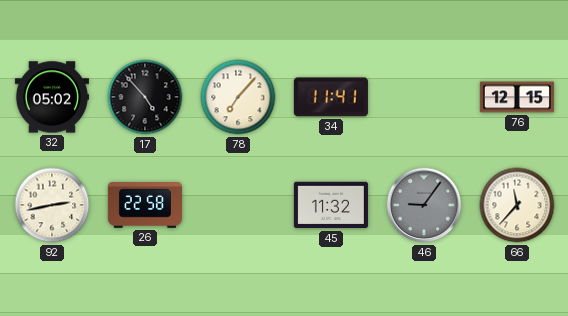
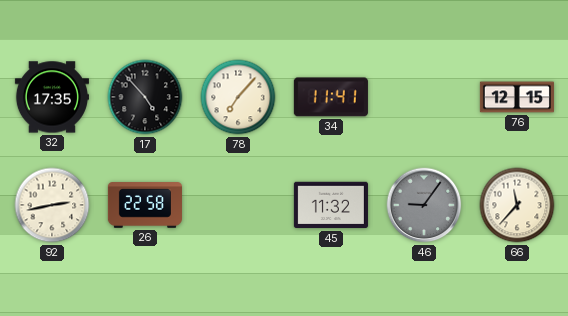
32: 05:02 -> 17:35
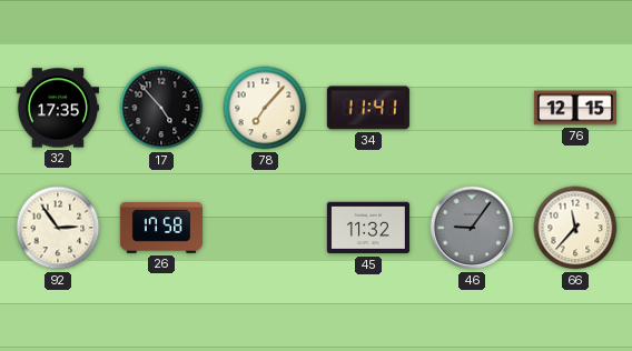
92: 2:43 -> 2:54
26: 22:58 -> 17:58
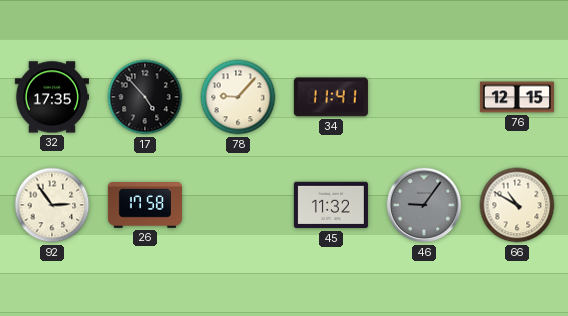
78: 7:07 -> 9:07
66: 11:37 -> 10:50
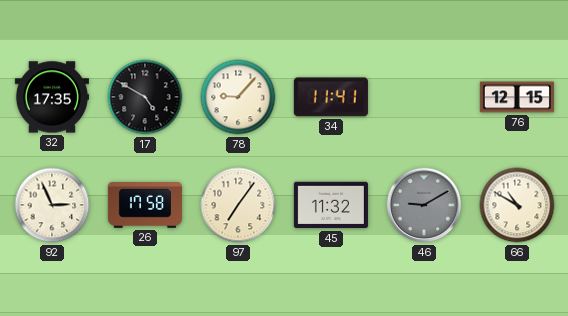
17: 4:53 -> 4:50
92: 2:54 -> 2:56
97: none -> 7:06
46: 9:06 -> 9:10
